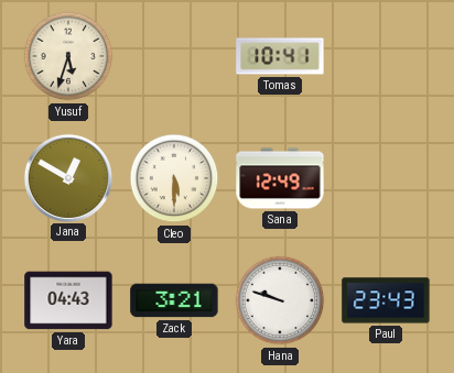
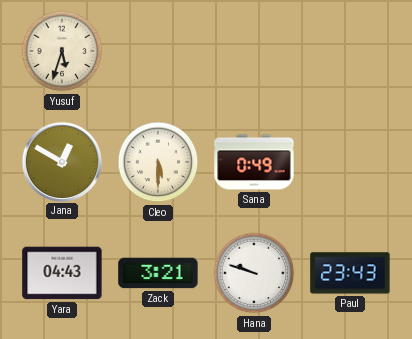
Tomas: 10:41 -> none
Sana: 12:49 -> 0:49
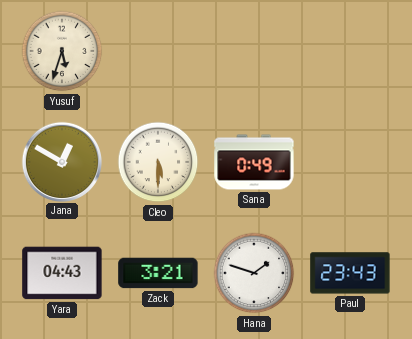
Hana: 9:48 -> 1:48
